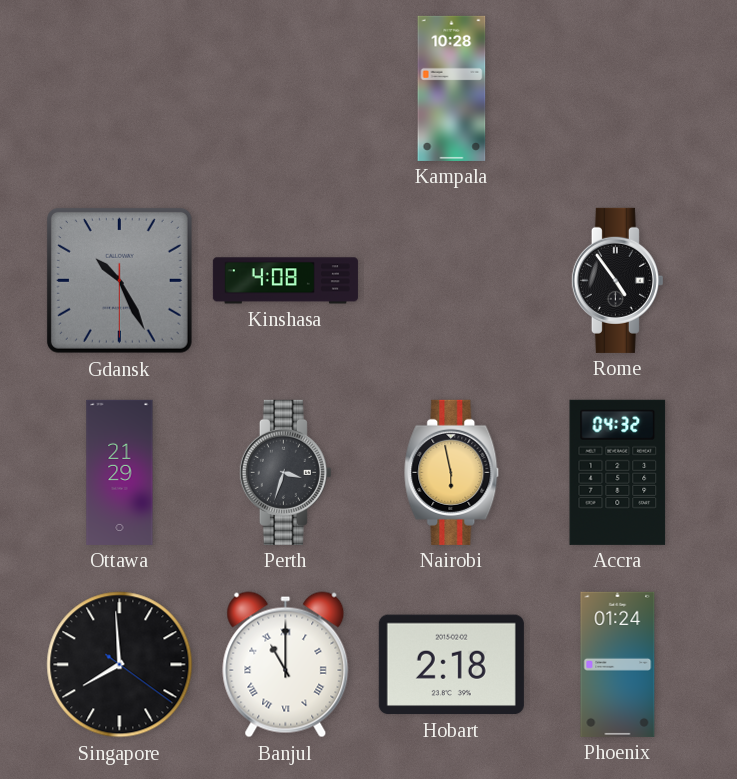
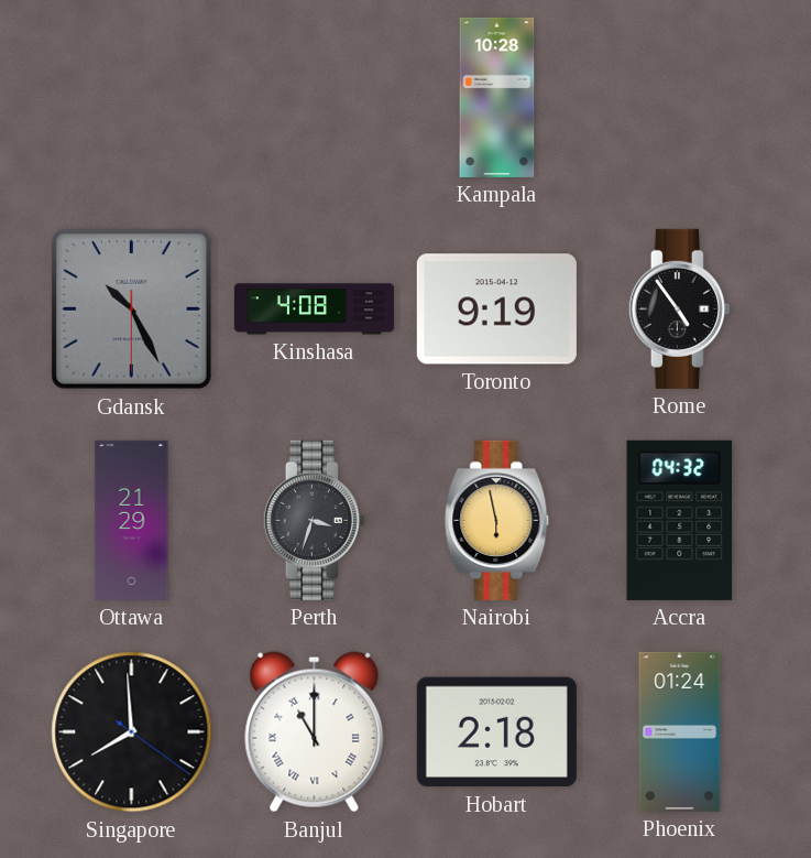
Toronto: none -> 9:19
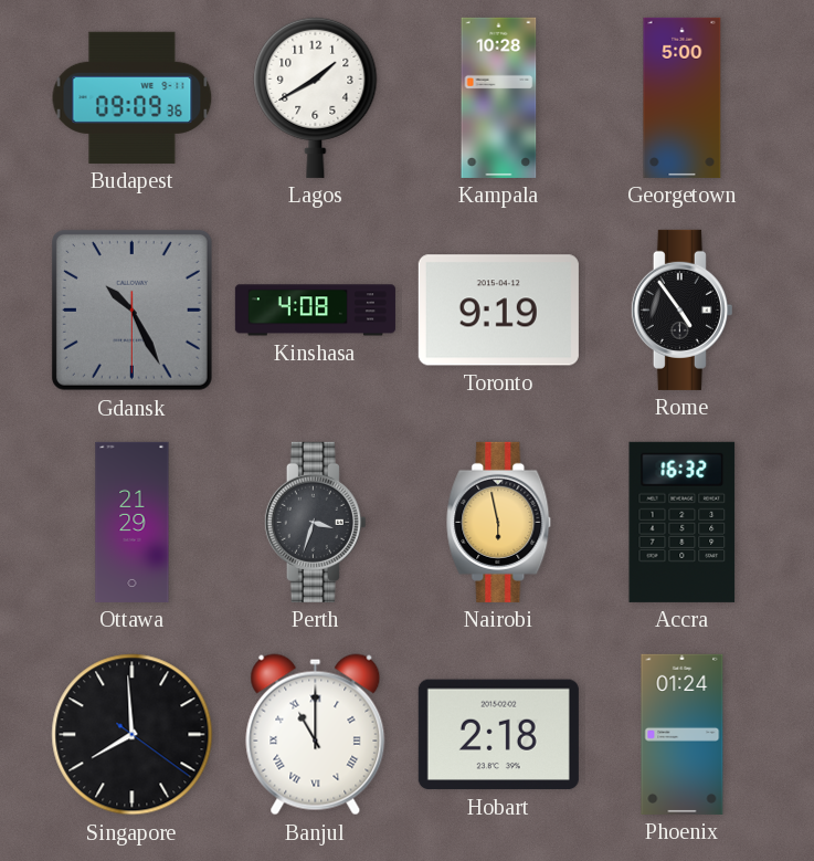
Budapest: none -> 09:09
Lagos: none -> 1:40
Georgetown: none -> 5:00
Accra: 04:32 -> 16:32
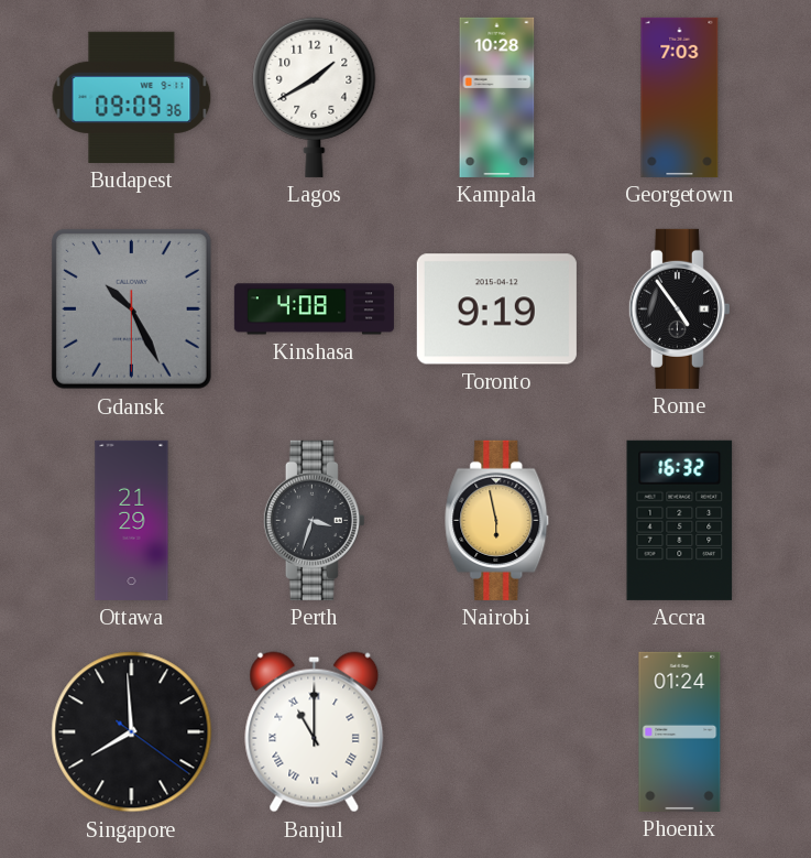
Georgetown: 5:00 -> 7:03
Hobart: 2:18 -> none
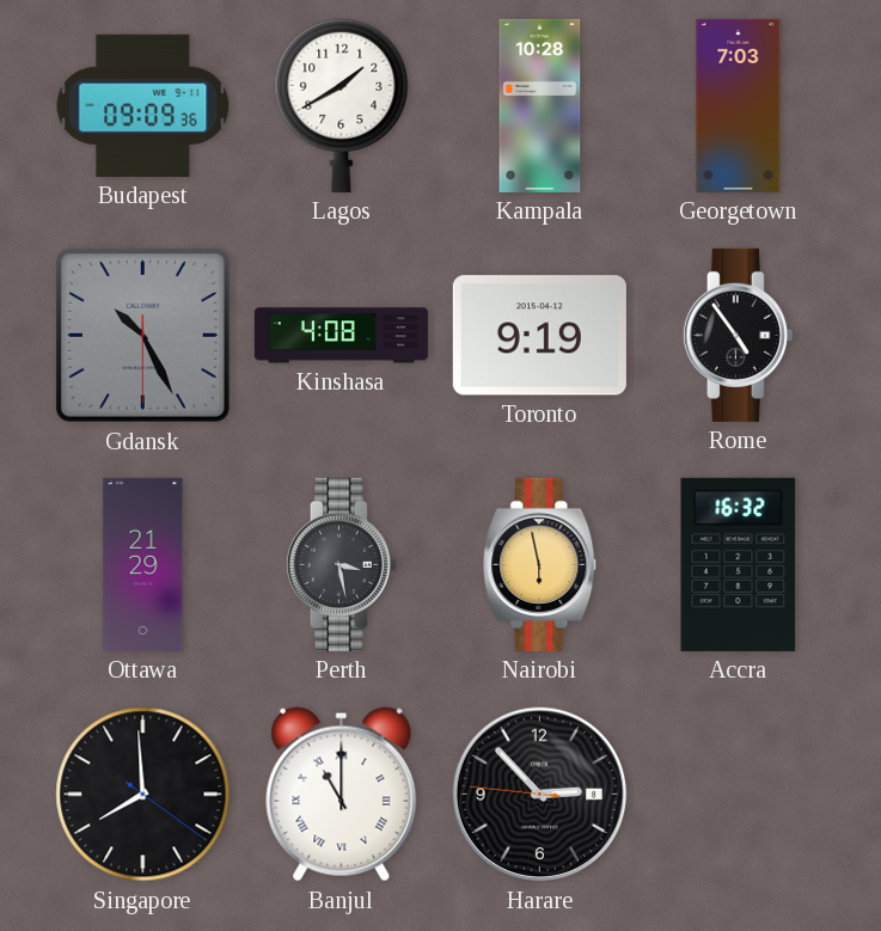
Perth: 3:33 -> 3:28
Harare: none -> 2:52
Phoenix: 01:24 -> none
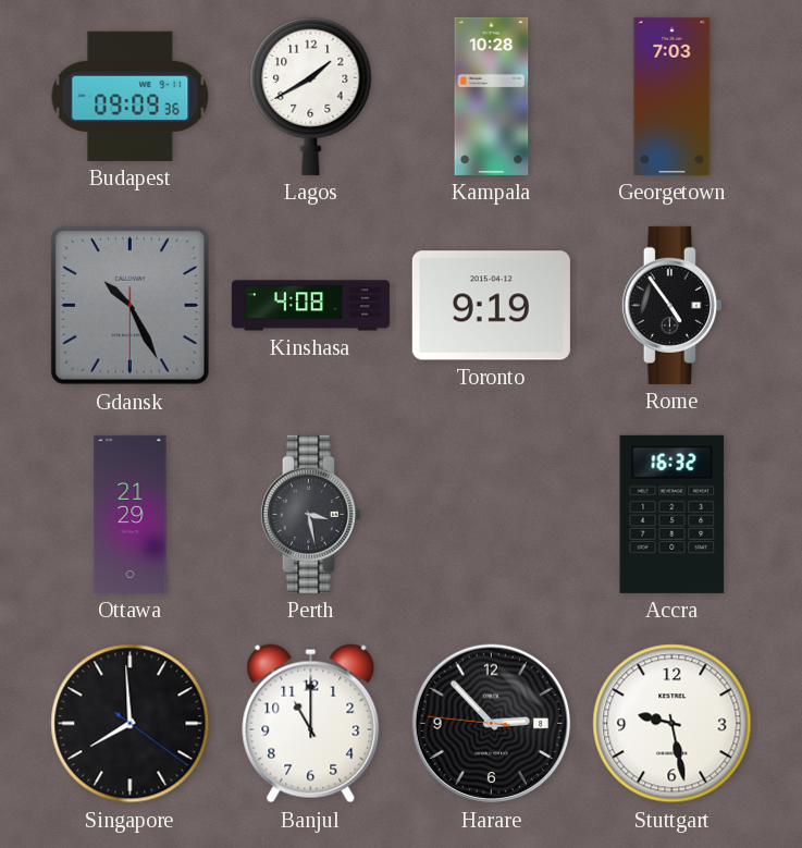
Nairobi: 5:58 -> none
Banjul numerals: Roman -> Arabic
Stuttgart: none -> 9:28
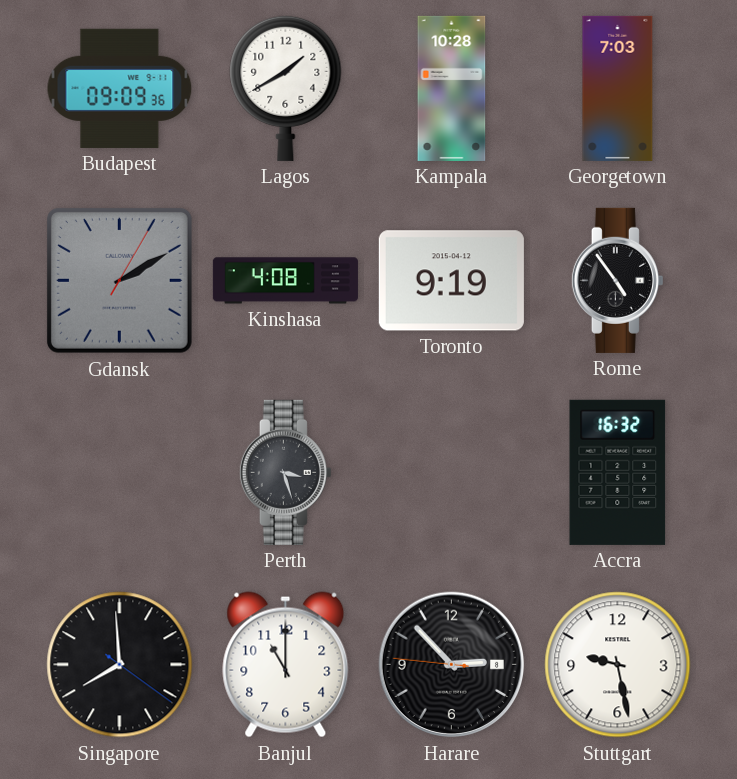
Gdansk: 10:25 -> 2:10
Ottawa: 21:29 -> none
Perth: 3:28 -> 3:27
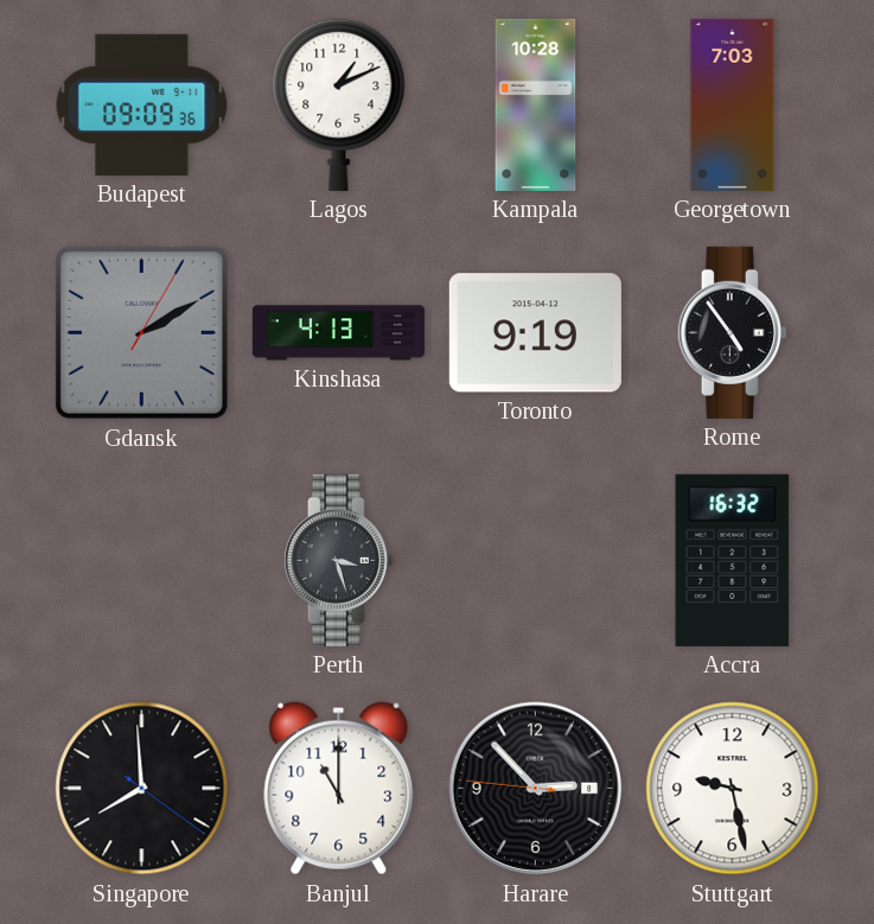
Lagos: 1:40 -> 1:11
Kinshasa: 4:08 -> 4:13
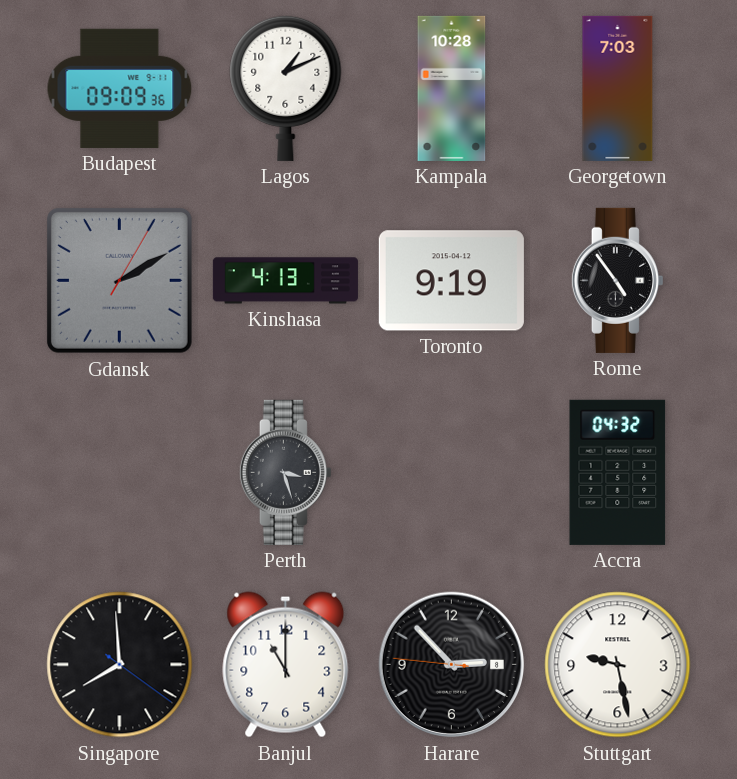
Accra: 16:32 -> 04:32
